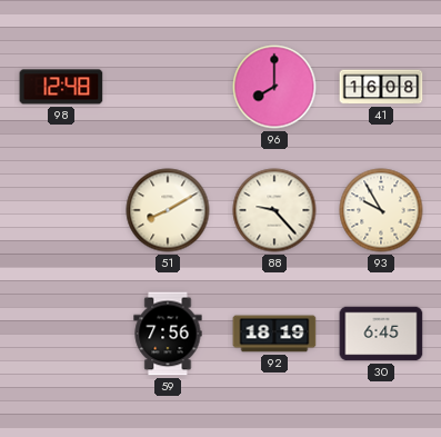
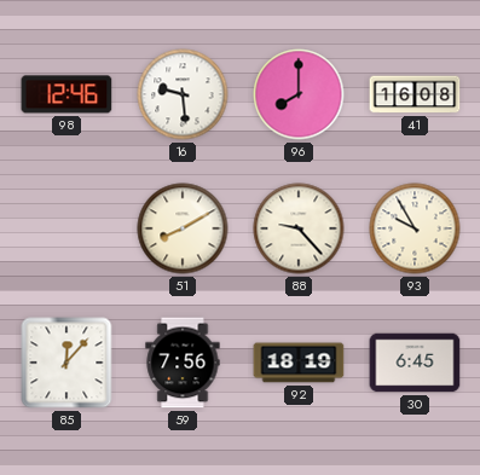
98: 12:48 -> 12:46
16: none -> 9:29
85: none -> 12:07
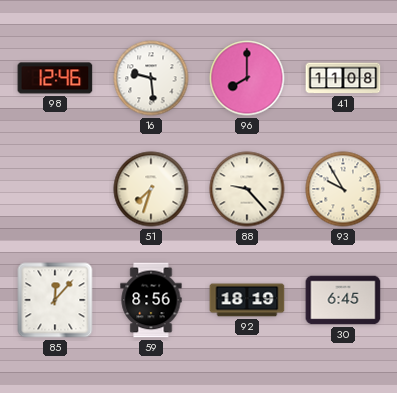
41: 16:08 -> 11:08
51: 8:10 -> 7:33
59: 7:56 -> 8:56
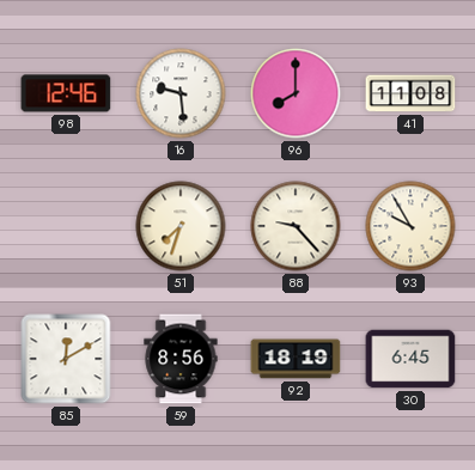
85: 12:07 -> 12:10
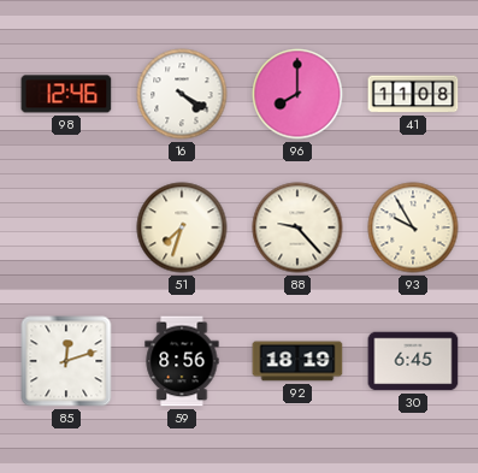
16: 9:29 -> 4:20
85: 12:10 -> 12:12
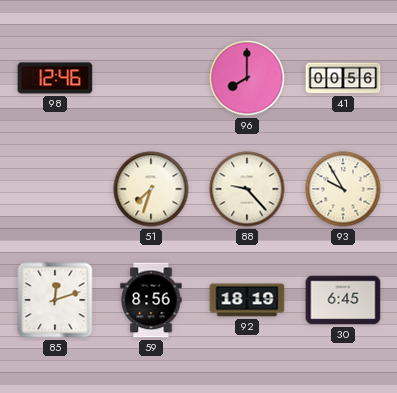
16: 4:20 -> none
41: 11:08 -> 00:56
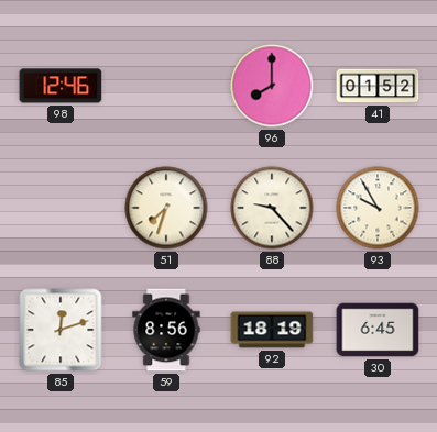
41: 00:56 -> 01:52
